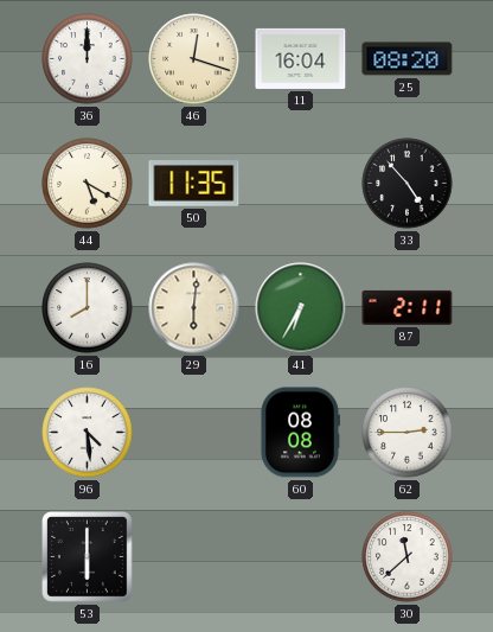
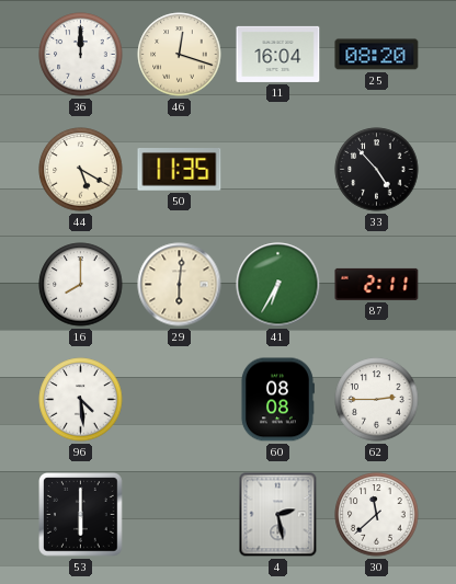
4: none -> 2:28
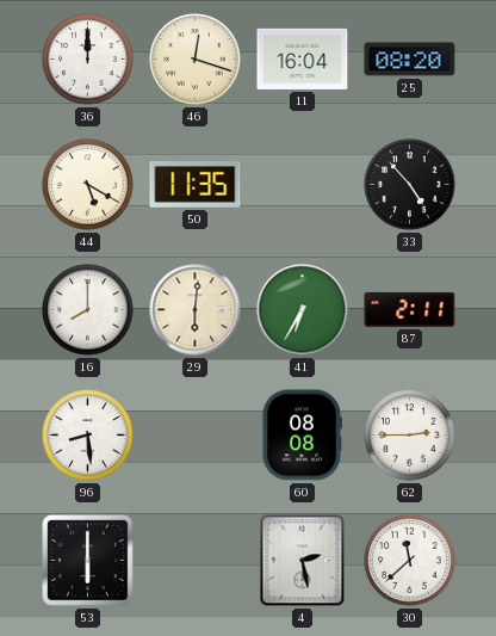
96: 4:29 -> 8:29
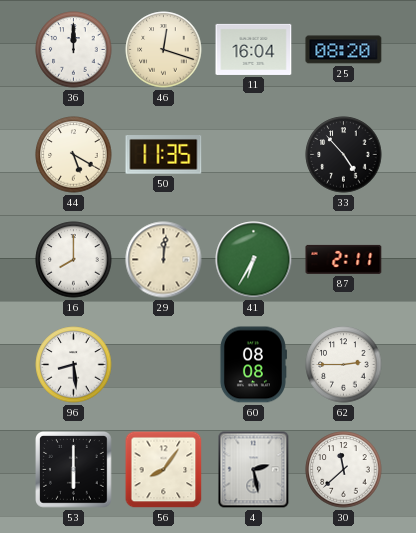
29: 6:01 -> 12:01
56: none -> 8:06
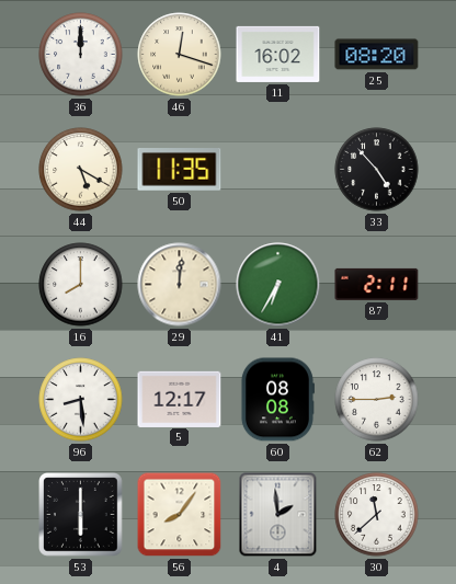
11: 16:04 -> 16:02
5: none -> 12:17
4: 2:28 -> 1:59
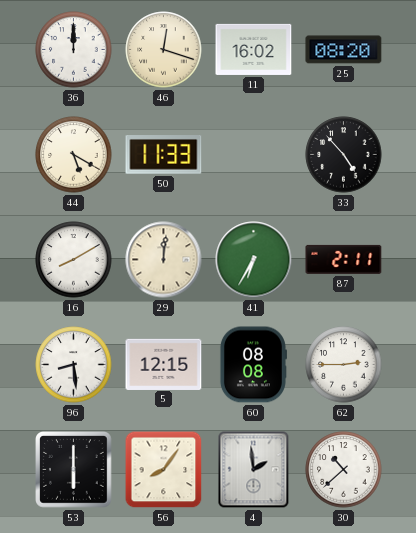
50: 11:35 -> 11:33
16: 8:00 -> 8:10
5: 12:17 -> 12:15
30: 11:38 -> 10:38
